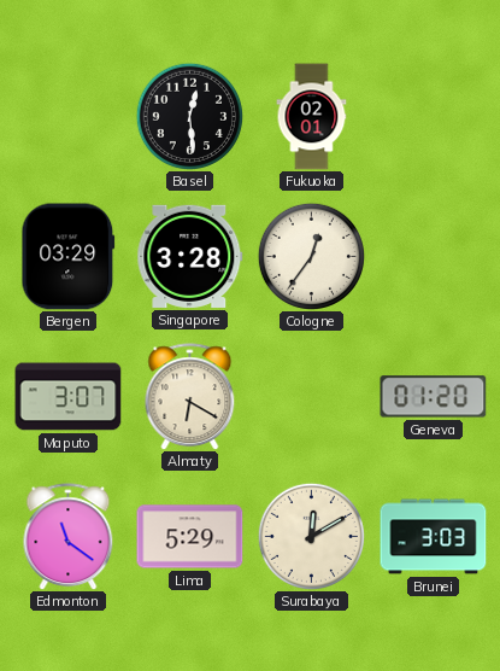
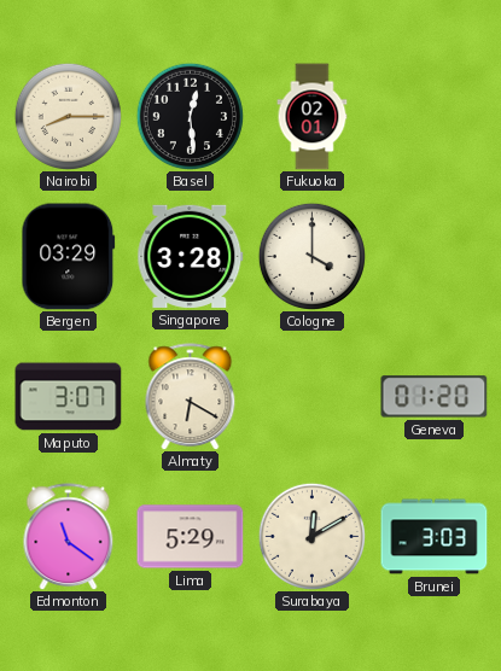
Nairobi: none -> 8:15
Cologne: 12:36 -> 4:00
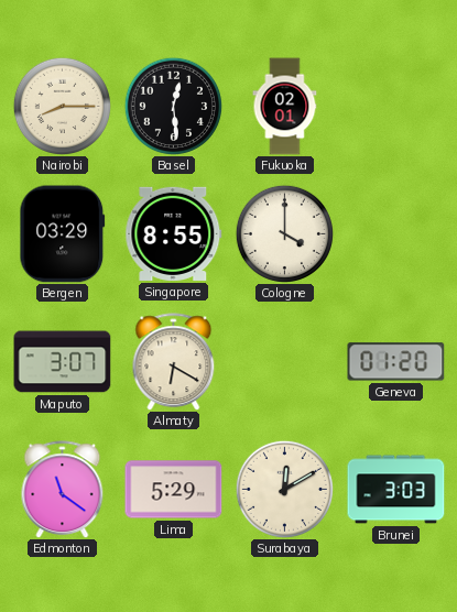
Singapore: 3:28 -> 8:55
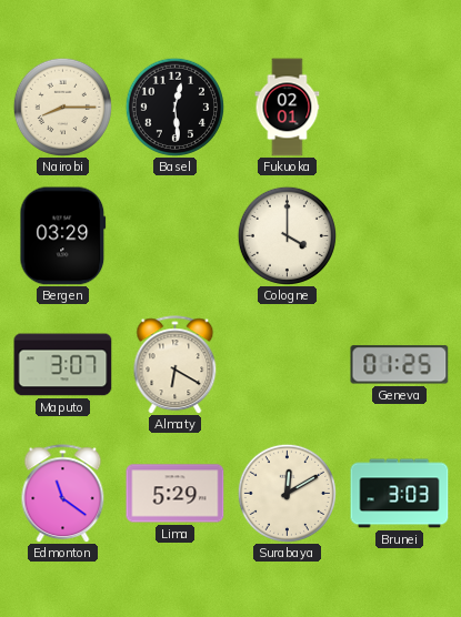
Singapore: 8:55 -> none
Geneva: 01:20 -> 01:25
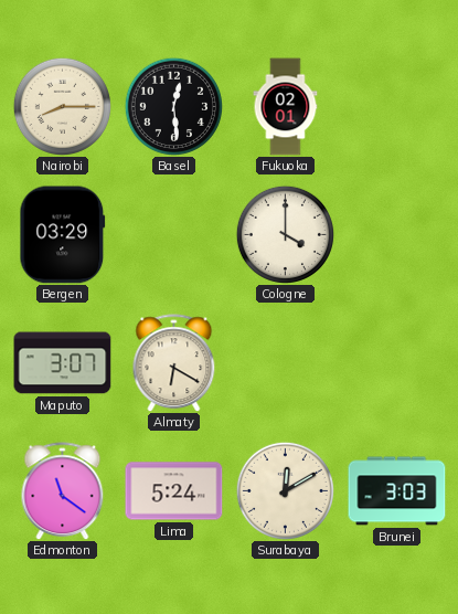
Geneva: 01:25 -> none
Lima: 5:29 -> 5:24
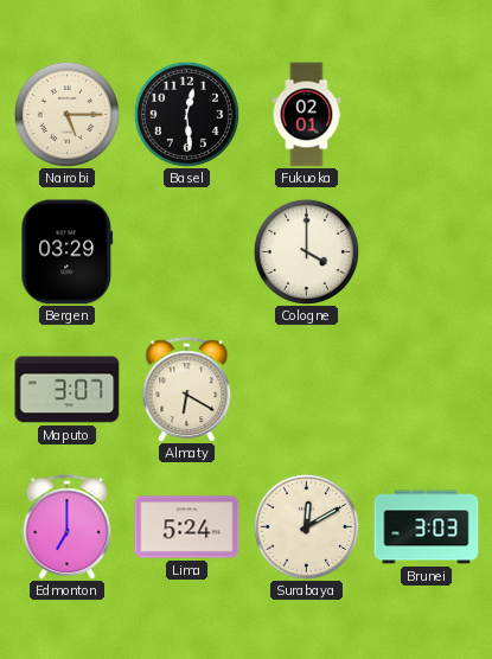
Nairobi: 8:15 -> 5:15
Edmonton: 11:21 -> 7:00
